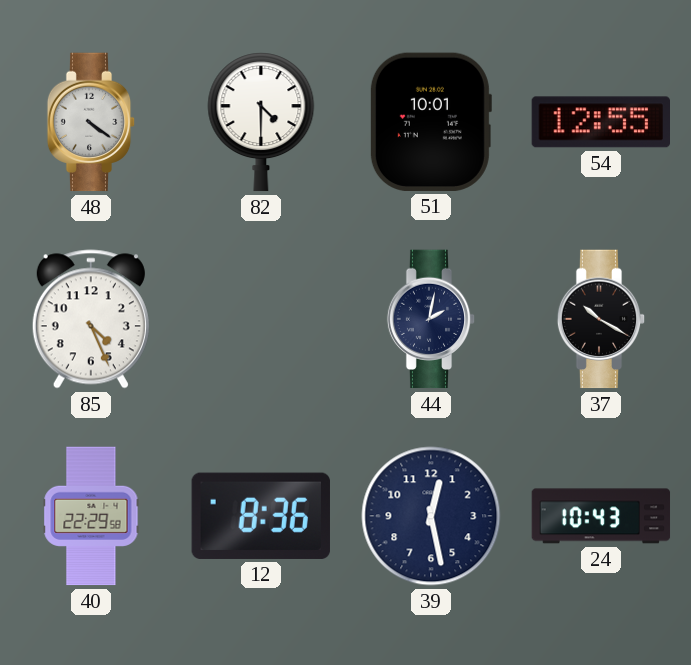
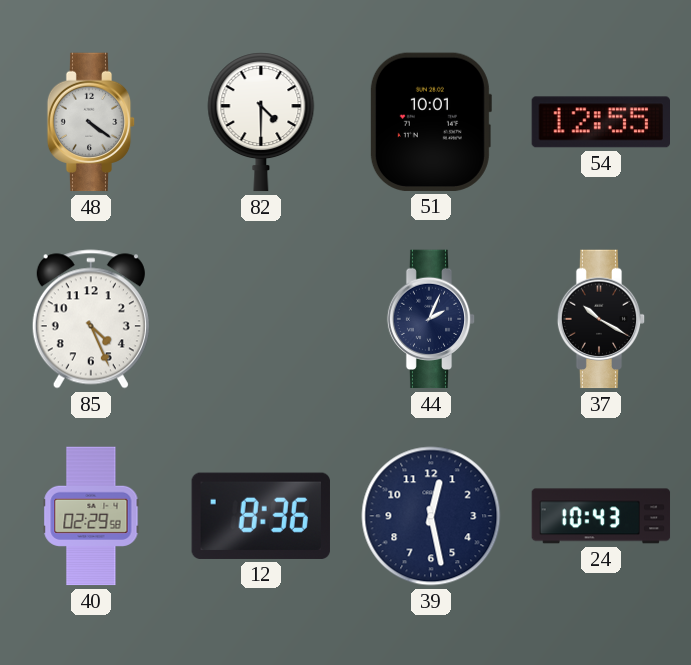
44: 2:02 -> 2:04
40: 22:29 -> 02:29
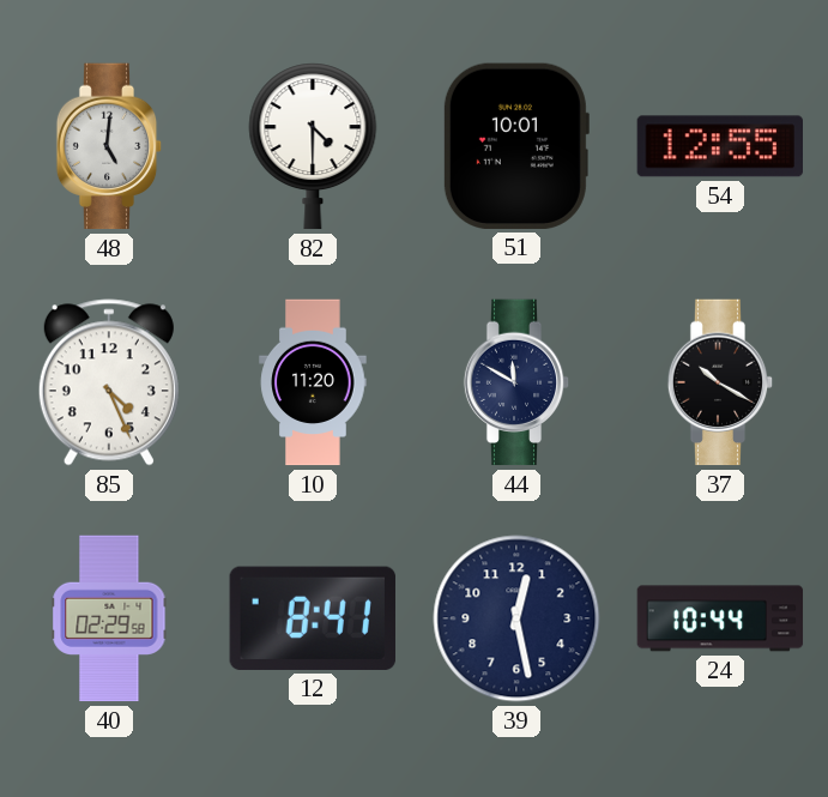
48: 4:21 -> 5:01
10: none -> 11:20
44: 2:04 -> 11:50
12: 8:36 -> 8:41
24: 10:43 -> 10:44
